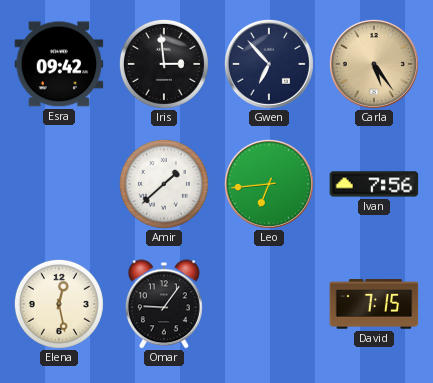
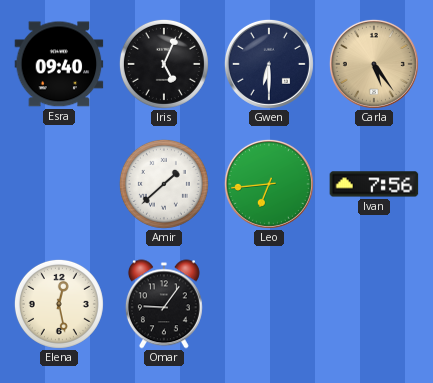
Esra: 09:42 -> 09:40
Iris: 2:59 -> 5:04
Gwen: 6:53 -> 6:30
David: 7:15 -> none
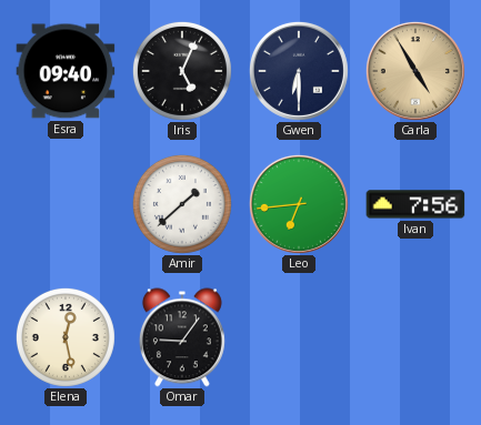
Carla: 5:24 -> 4:55
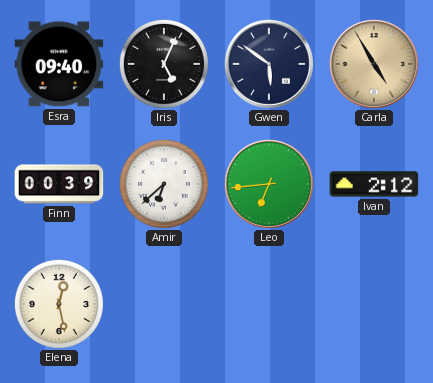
Gwen: 6:30 -> 5:51
Finn: none -> 00:39
Amir: 1:38 -> 6:38
Ivan: 7:56 -> 2:12
Omar: 9:06 -> none
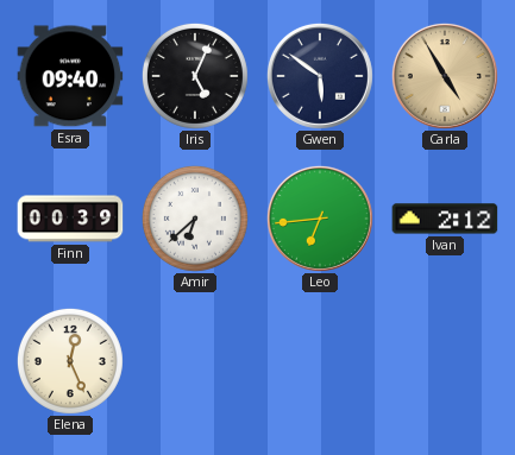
Elena: 12:28 -> 12:26
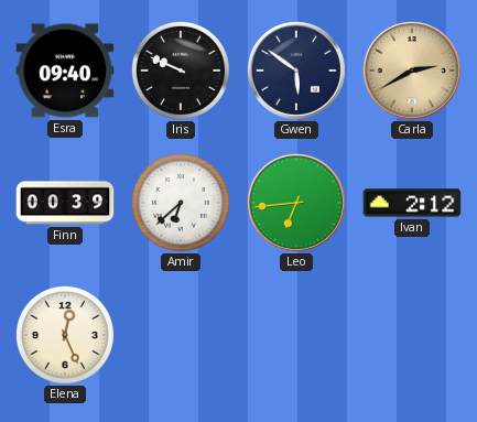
Iris: 5:04 -> 9:49
Carla: 4:55 -> 2:40
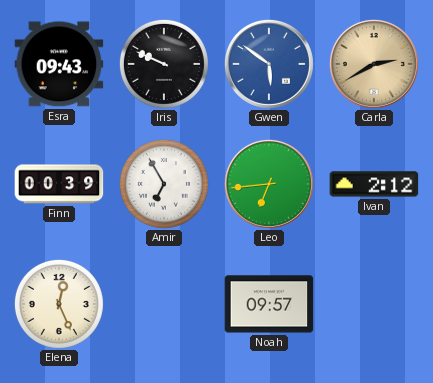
Esra: 09:40 -> 09:43
Gwen dial: navy -> blue
Amir: 6:38 -> 6:55
Noah: none -> 09:57
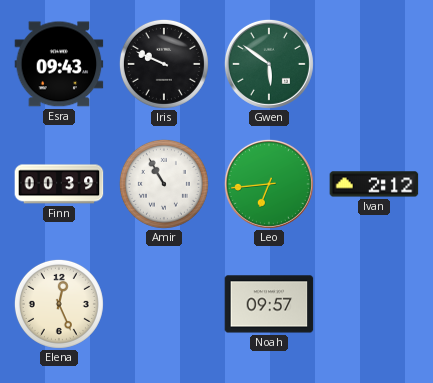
Gwen dial: blue -> green
Carla: 2:40 -> none
Amir: 6:55 -> 10:55
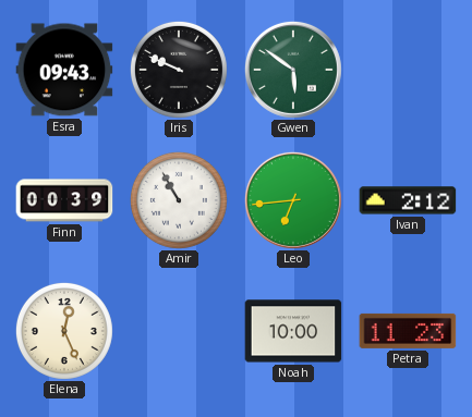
Noah: 09:57 -> 10:00
Petra: none -> 11:23
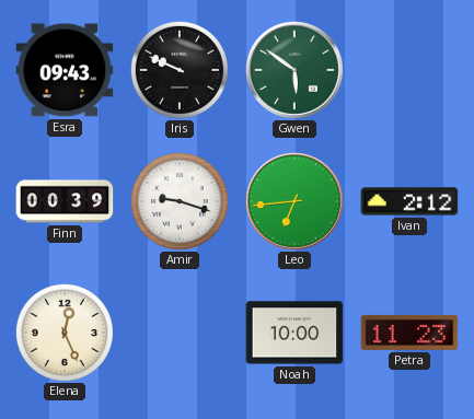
Amir: 10:55 -> 9:18
